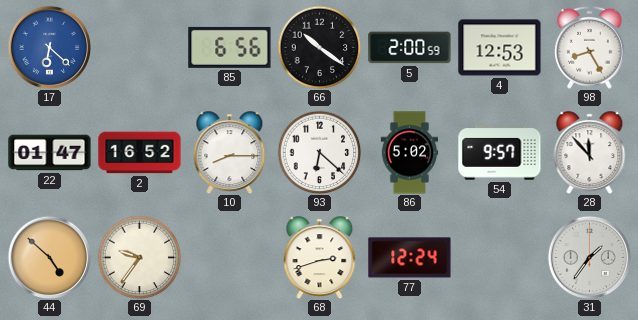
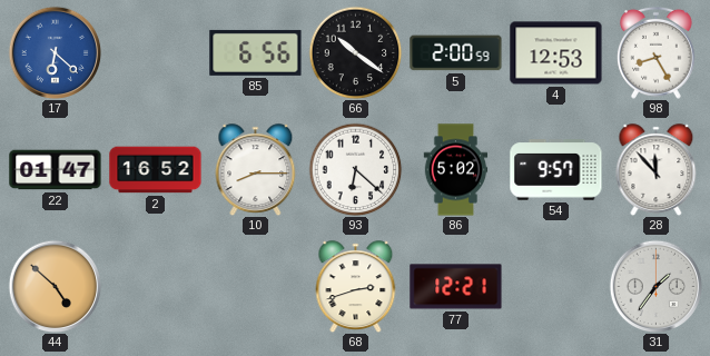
69: 9:36 -> none
77: 12:24 -> 12:21
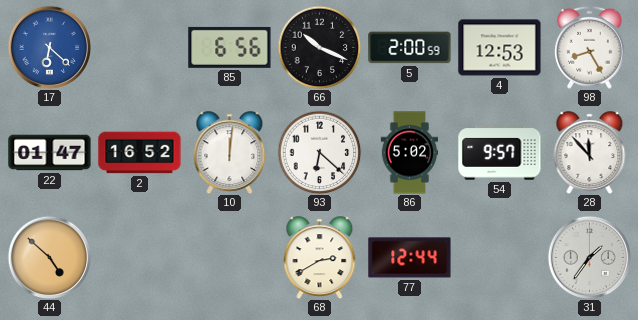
66: 10:21 -> 10:19
10: 8:15 -> 12:01
68: 2:42 -> 2:40
77: 12:21 -> 12:44
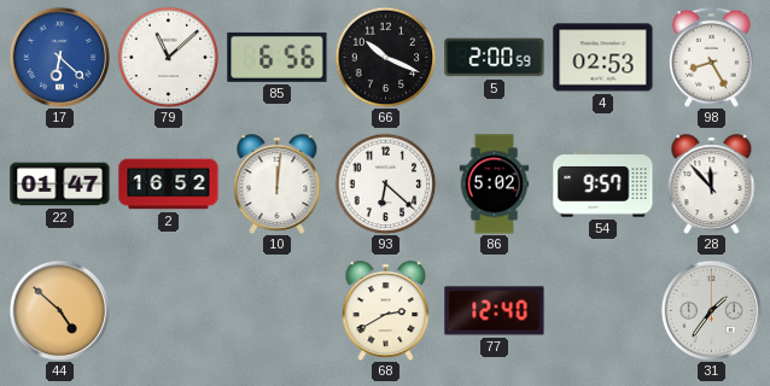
79: none -> 11:08
4: 12:53 -> 02:53
77: 12:44 -> 12:40
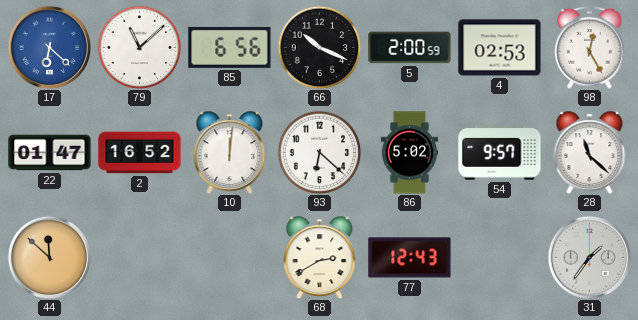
98: 8:25 -> 12:25
28: 11:53 -> 11:22
44: 4:52 -> 11:52
77: 12:40 -> 12:43
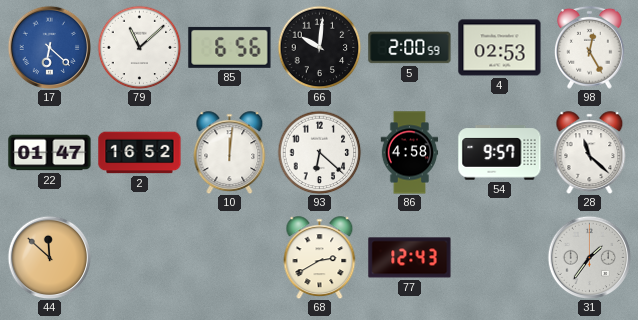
66: 10:19 -> 10:01
86: 5:02 -> 4:58
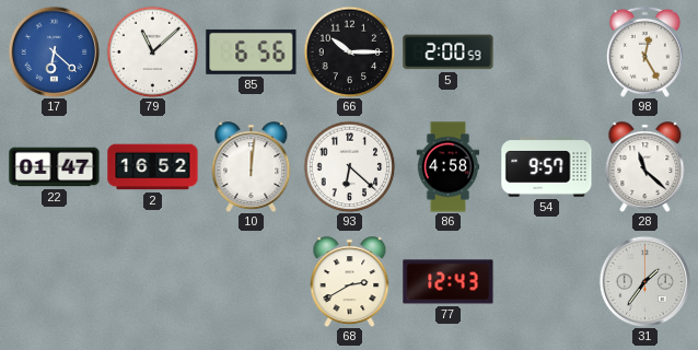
66: 10:01 -> 10:15
4: 02:53 -> none
44: 11:52 -> none
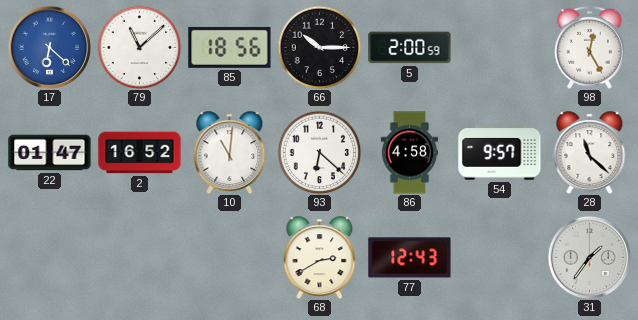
85: 6:56 -> 18:56
10: 12:01 -> 11:01
